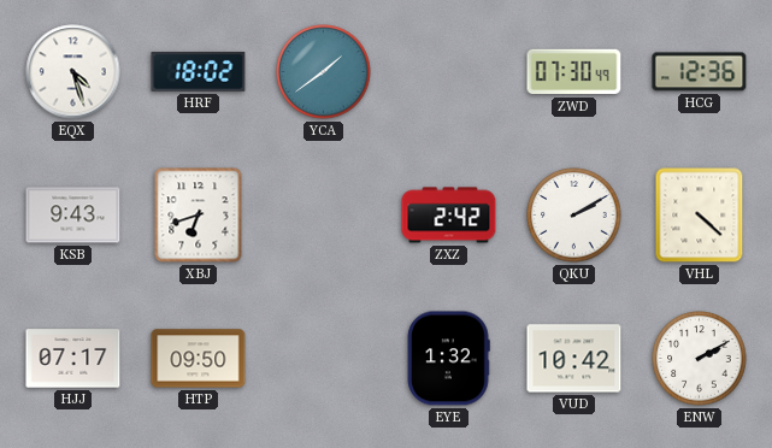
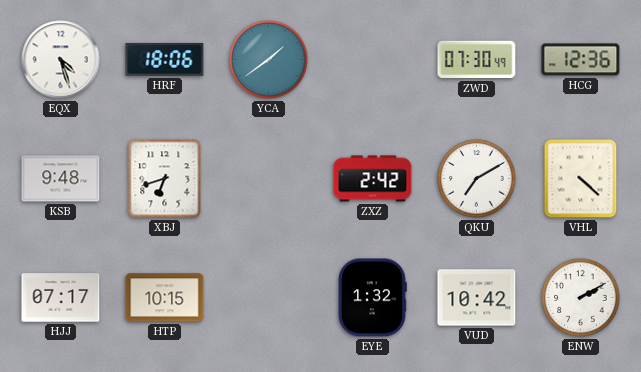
HRF: 18:02 -> 18:06
KSB: 9:43 -> 9:48
QKU: 2:10 -> 7:10
HTP: 09:50 -> 10:15
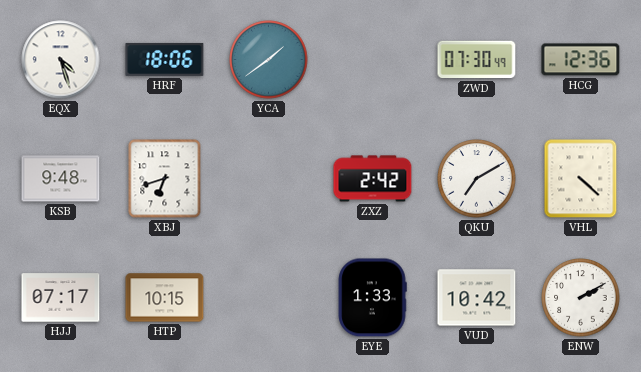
EYE: 1:32 -> 1:33
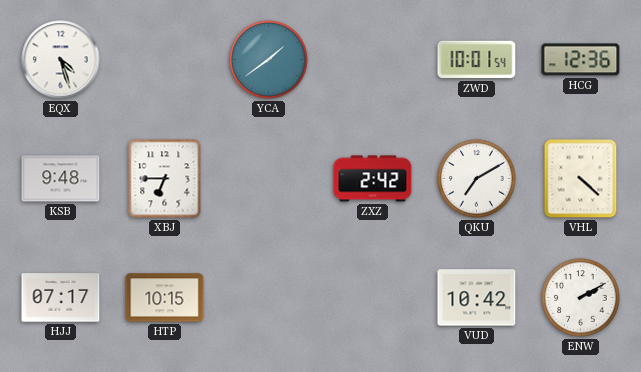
HRF: 18:06 -> none
ZWD: 07:30 -> 10:01
XBJ: 6:42 -> 6:45
EYE: 1:33 -> none
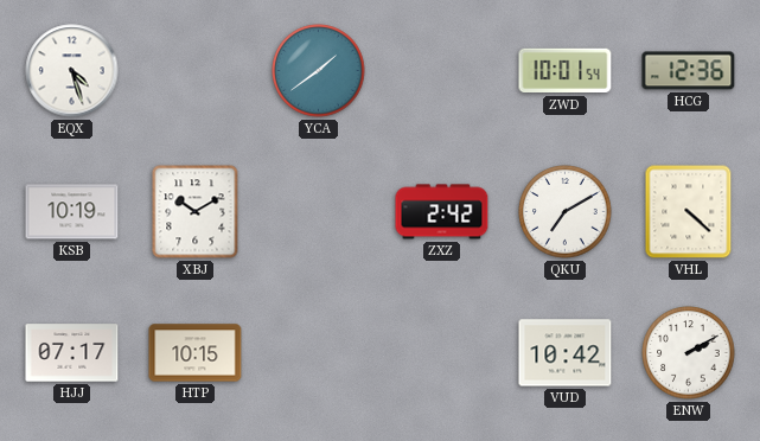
KSB: 9:48 -> 10:19
XBJ: 6:45 -> 10:10
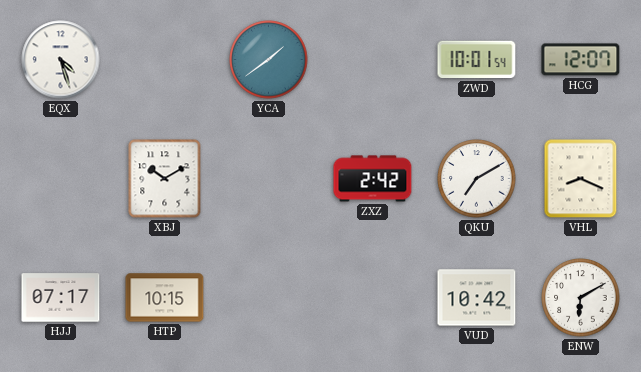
HCG: 12:36 -> 12:07
KSB: 10:19 -> none
VHL: 4:22 -> 8:19
ENW: 2:10 -> 6:10
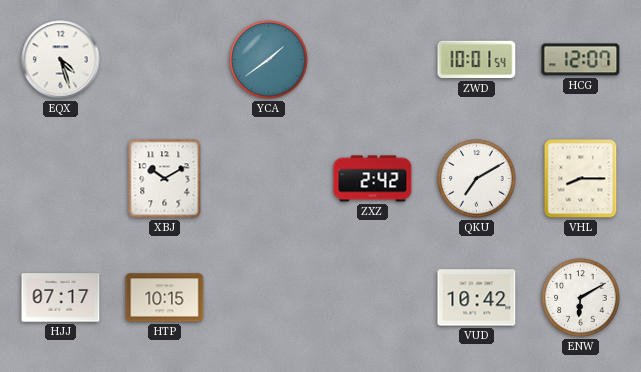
VHL: 8:19 -> 8:15
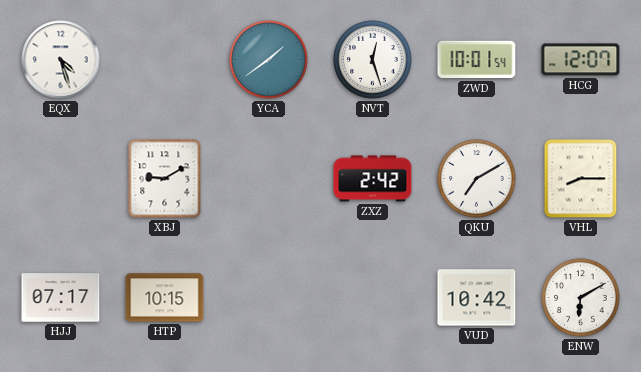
NVT: none -> 12:27
XBJ: 10:10 -> 9:10
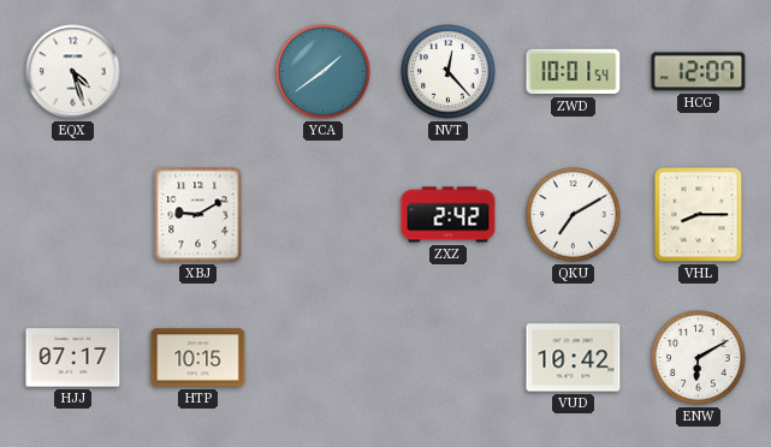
NVT: 12:27 -> 12:23
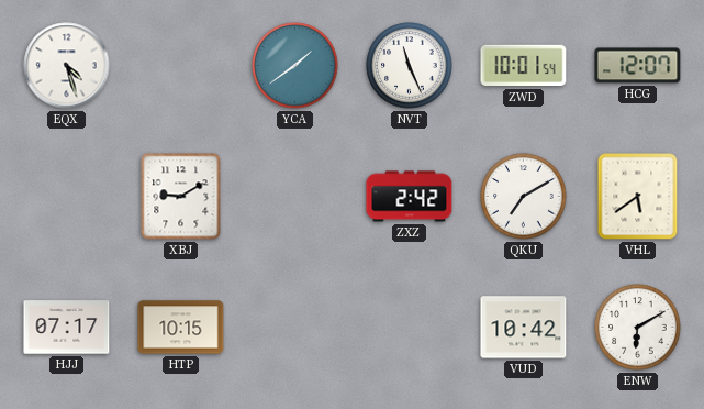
NVT: 12:23 -> 11:26
VHL: 8:15 -> 5:39
